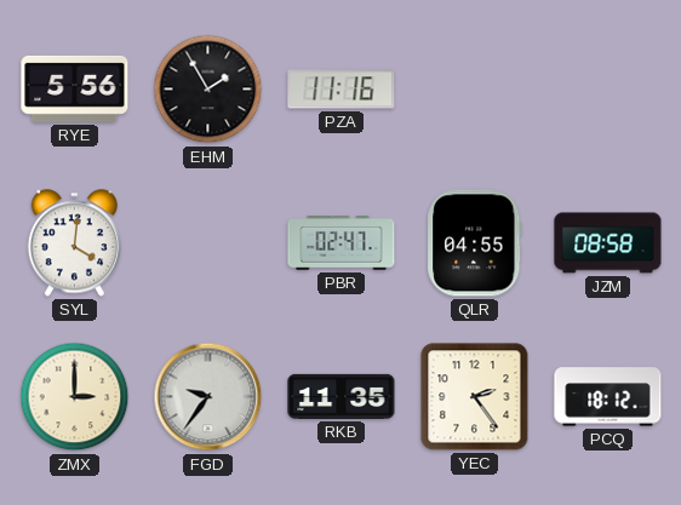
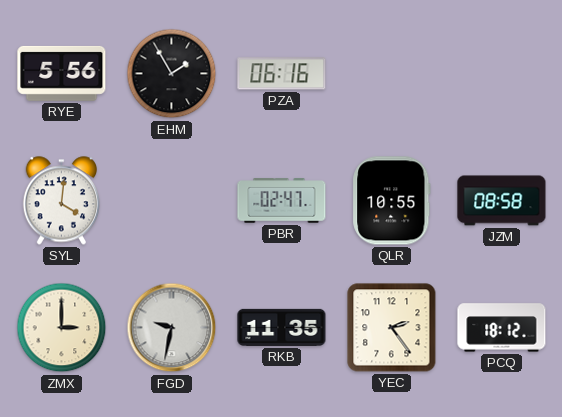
PZA: 11:16 -> 06:16
QLR: 04:55 -> 10:55
FGD: 9:36 -> 9:32
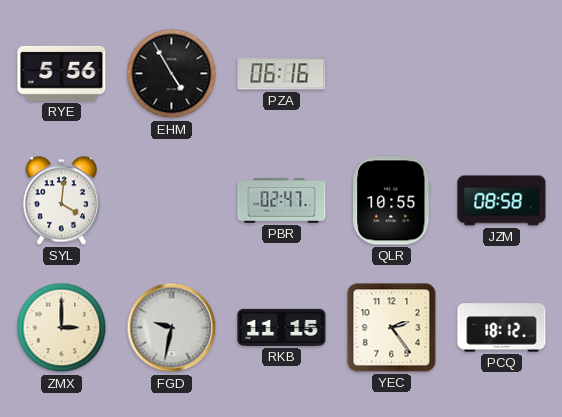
EHM: 1:55 -> 4:55
RKB: 11:35 -> 11:15
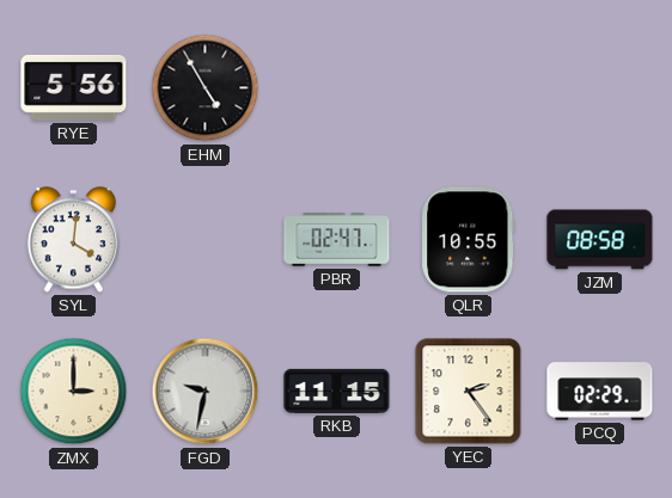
PZA: 06:16 -> none
PCQ: 18:12 -> 02:29
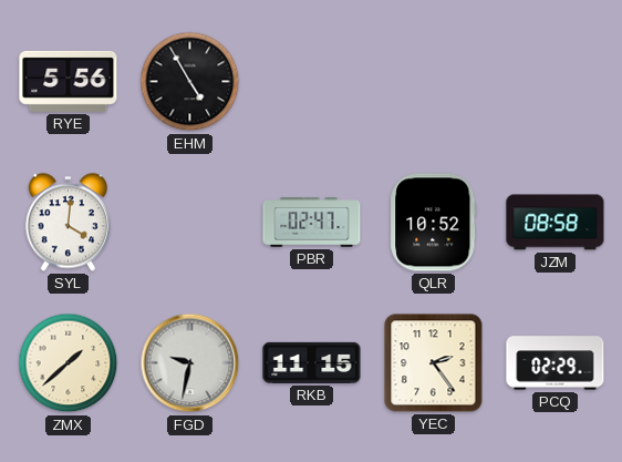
QLR: 10:55 -> 10:52
ZMX: 3:00 -> 1:38
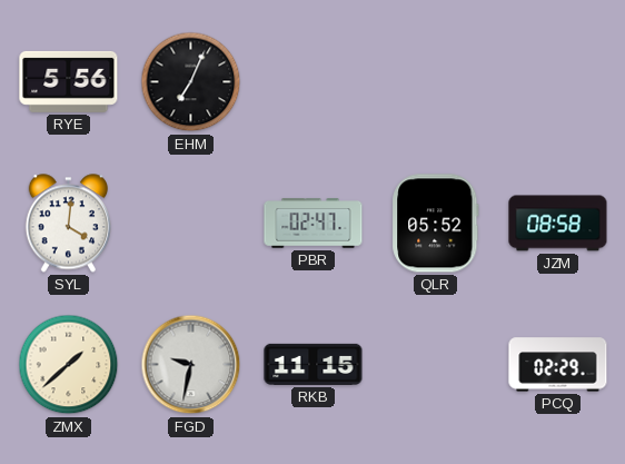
EHM: 4:55 -> 7:04
QLR: 10:52 -> 05:52
YEC: 2:24 -> none
